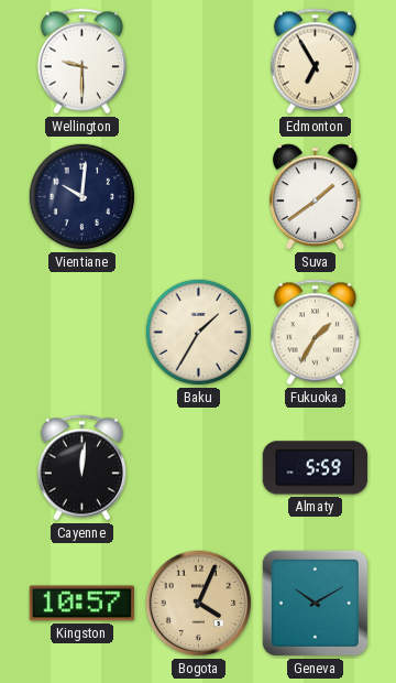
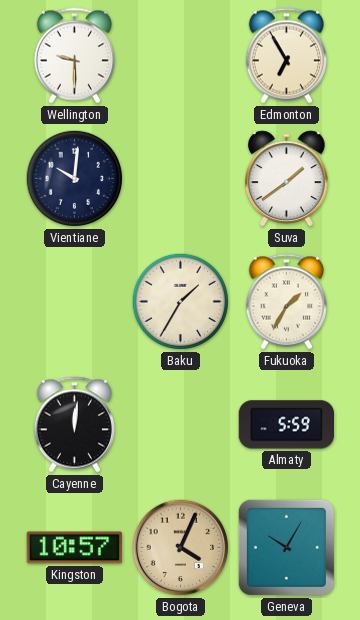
Geneva: 10:10 -> 10:05
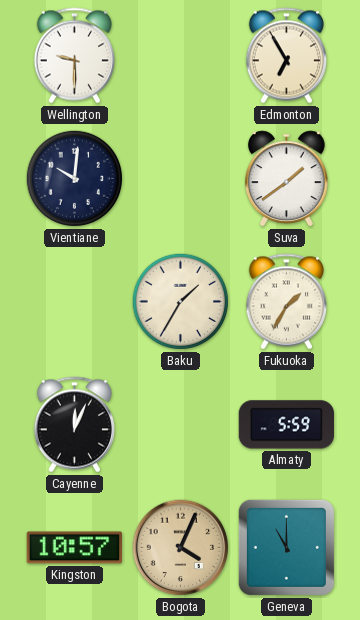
Cayenne: 12:01 -> 12:04
Geneva: 10:05 -> 11:00
